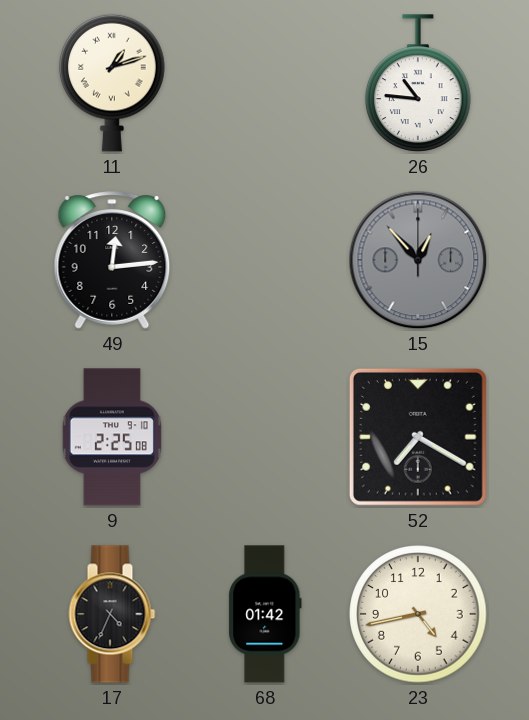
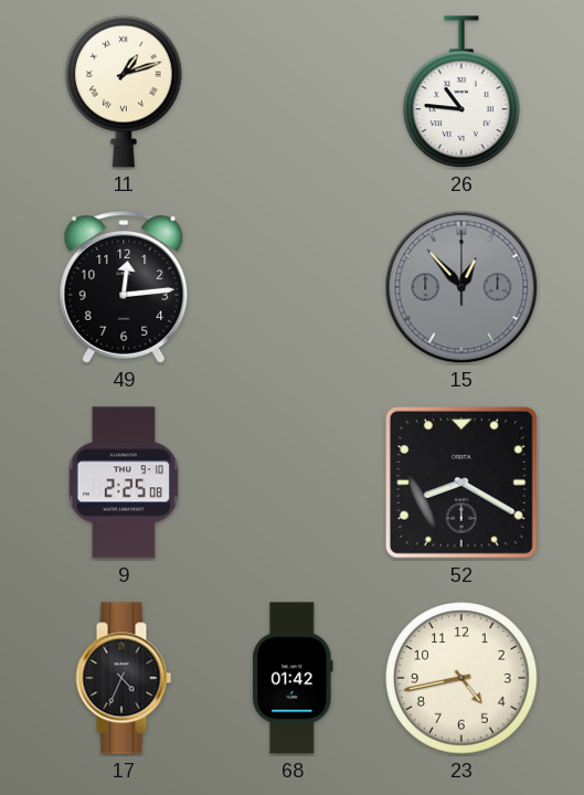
52: 7:20 -> 8:20
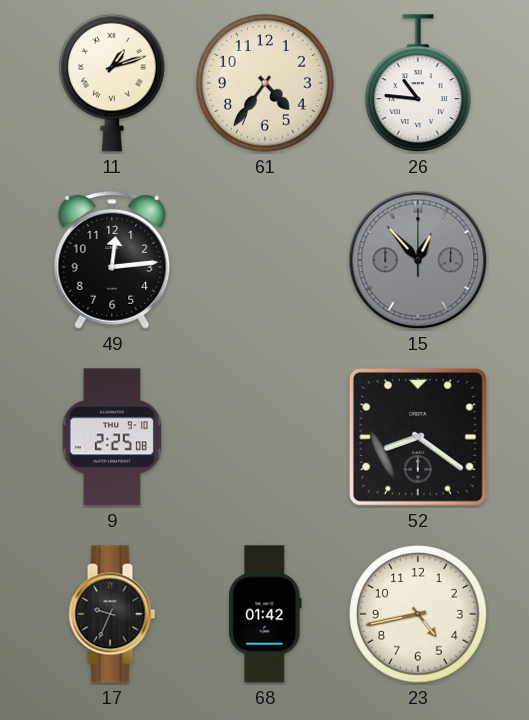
61: none -> 4:36
52: 8:20 -> 8:21
17: 4:34 -> 9:34
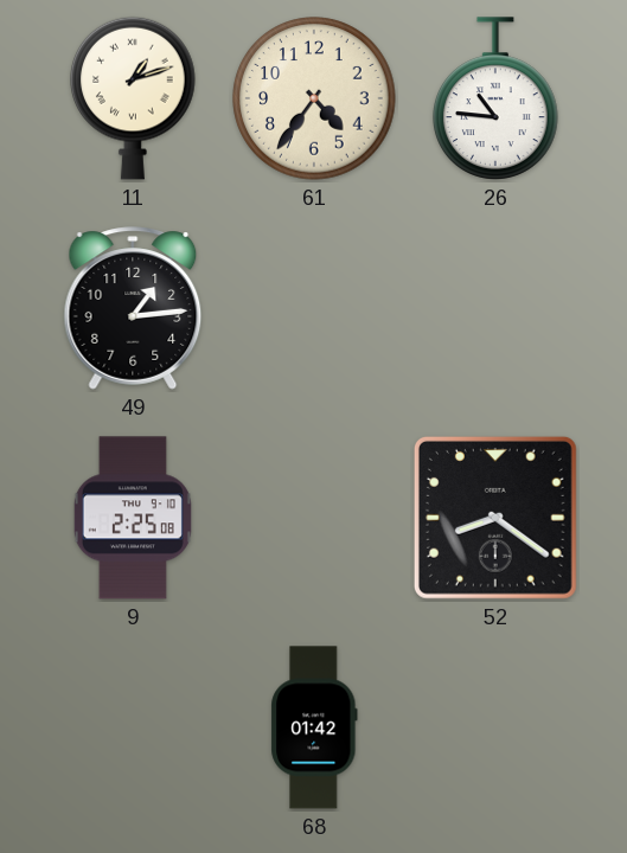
49: 12:14 -> 1:14
15: 12:53 -> none
17: 9:34 -> none
23: 4:43 -> none
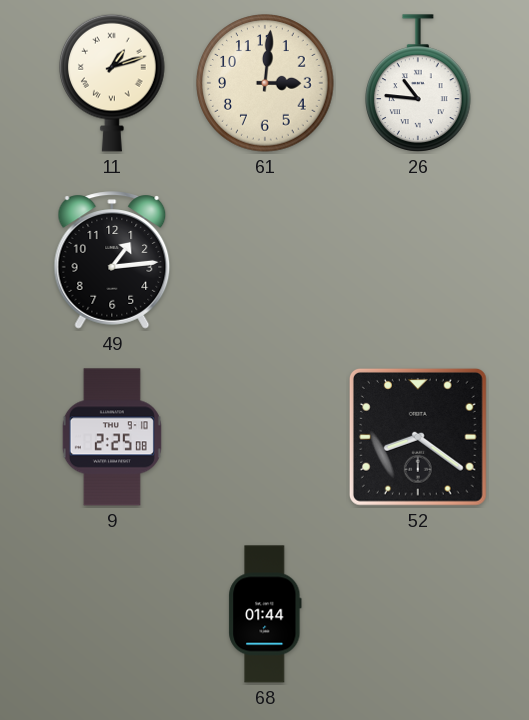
61: 4:36 -> 3:01
68: 01:42 -> 01:44
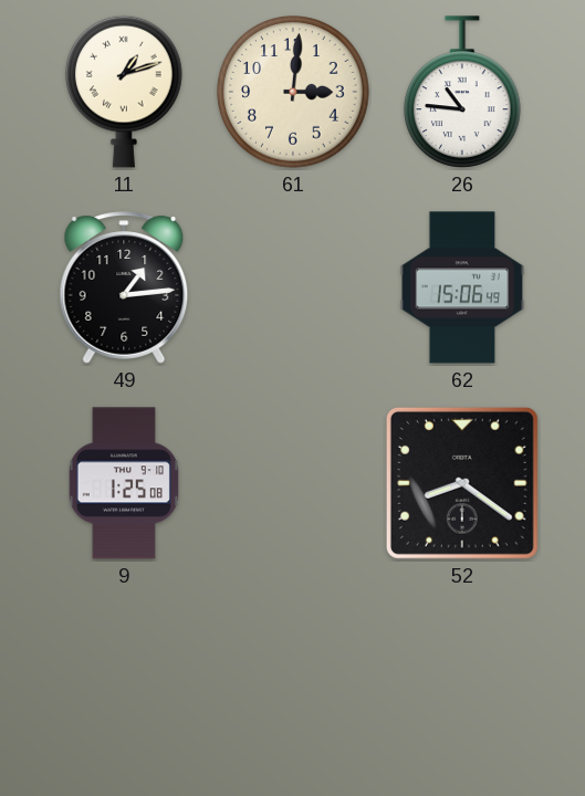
62: none -> 15:06
9: 2:25 -> 1:25
68: 01:44 -> none
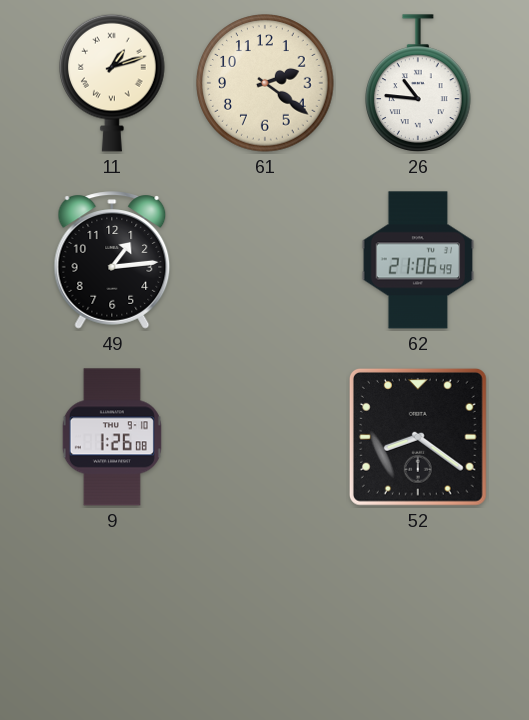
61: 3:01 -> 2:21
62: 15:06 -> 21:06
9: 1:25 -> 1:26
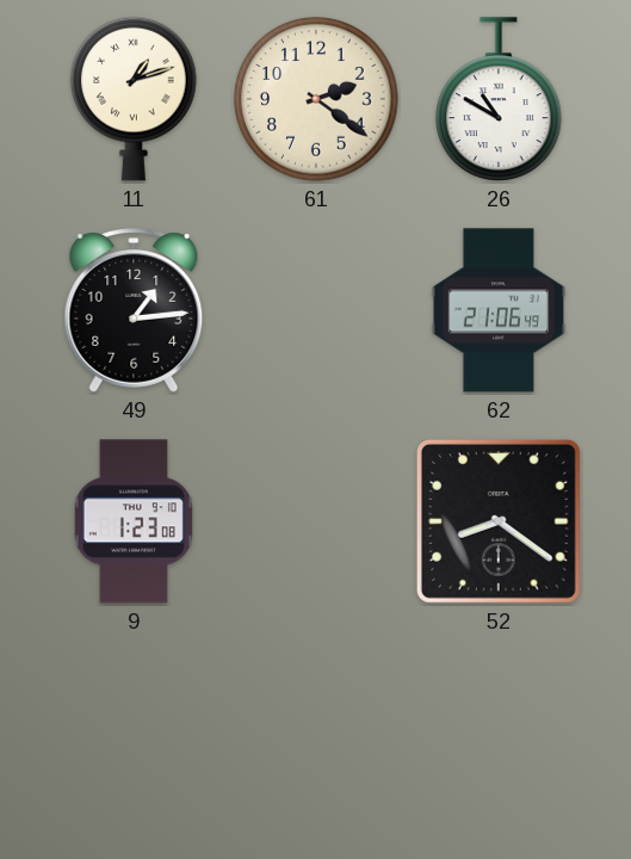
26: 10:46 -> 10:50
9: 1:26 -> 1:23
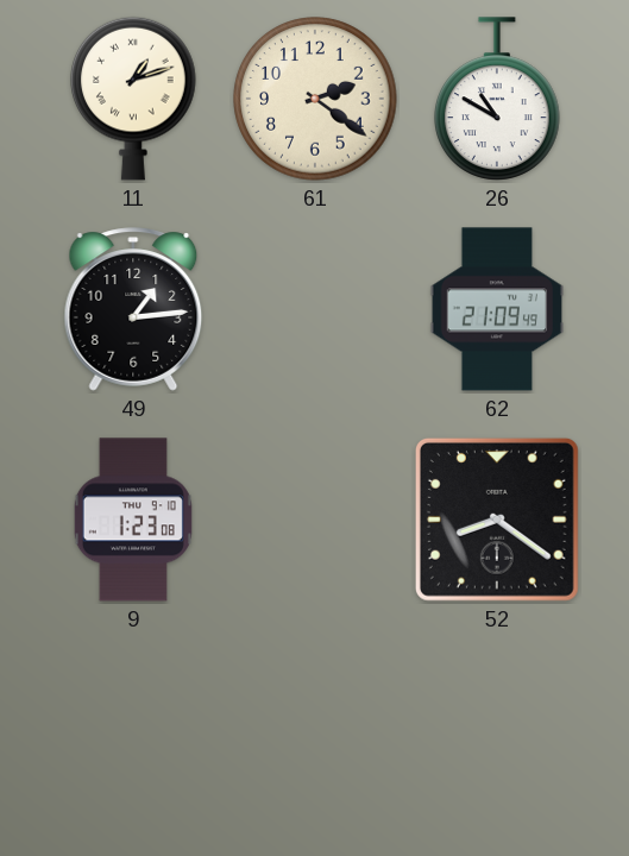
62: 21:06 -> 21:09
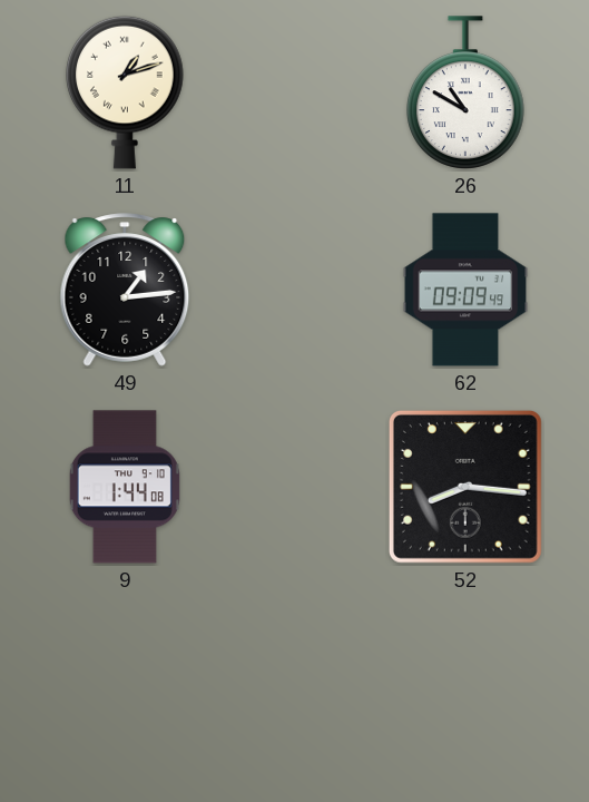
61: 2:21 -> none
62: 21:09 -> 09:09
9: 1:23 -> 1:44
52: 8:21 -> 8:16
